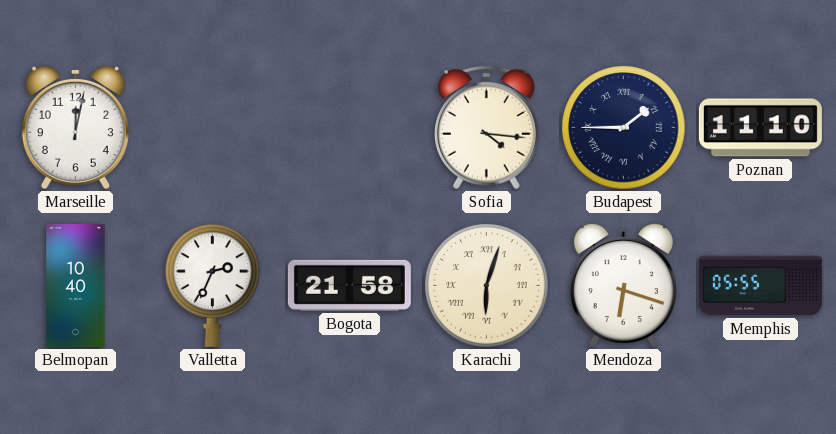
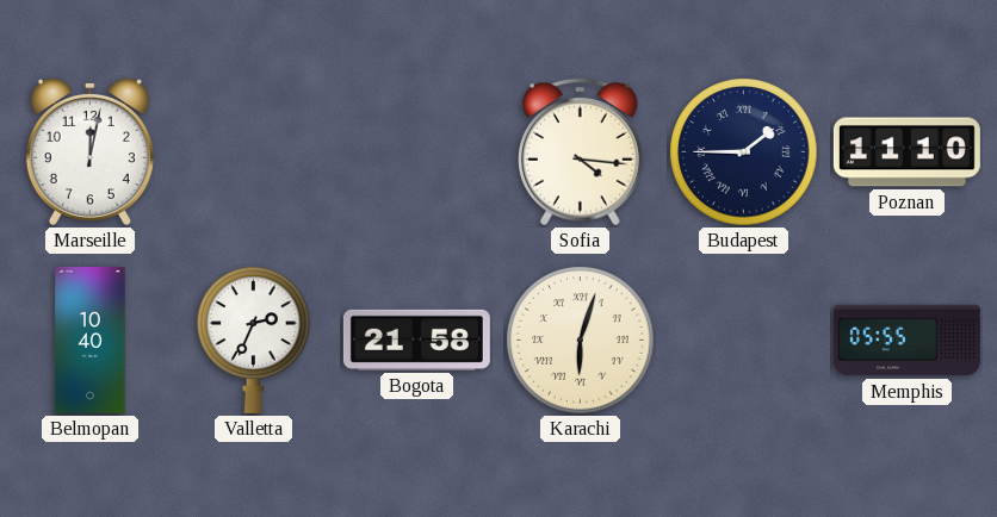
Mendoza: 6:18 -> none
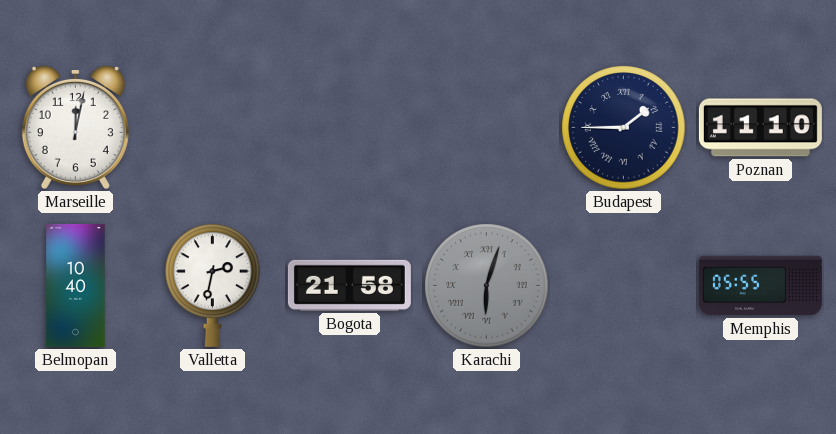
Sofia: 4:16 -> none
Valletta: 2:34 -> 2:32
Karachi dial: cream -> grey
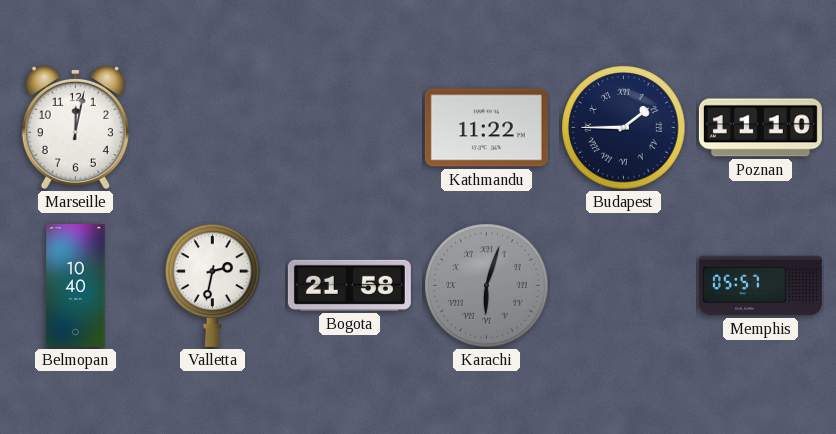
Kathmandu: none -> 11:22
Memphis: 05:55 -> 05:57
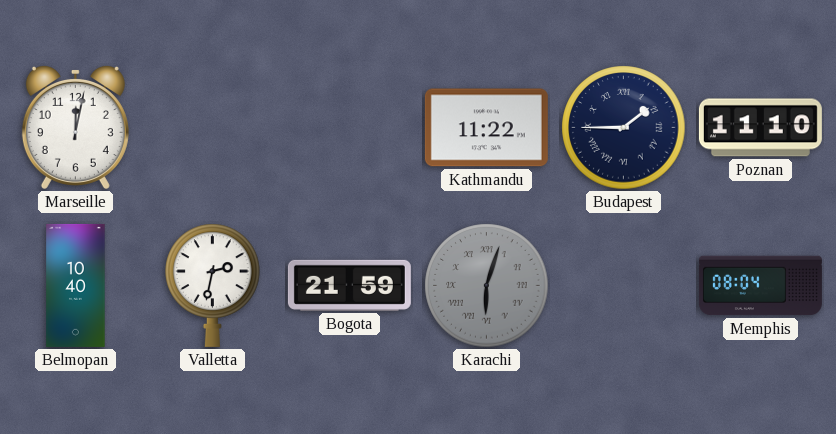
Bogota: 21:58 -> 21:59
Memphis: 05:57 -> 08:04
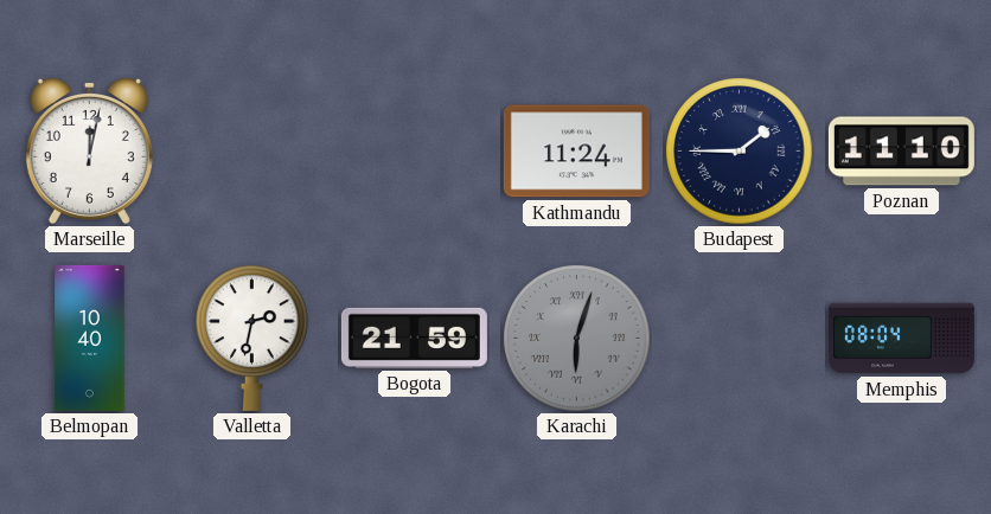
Kathmandu: 11:22 -> 11:24
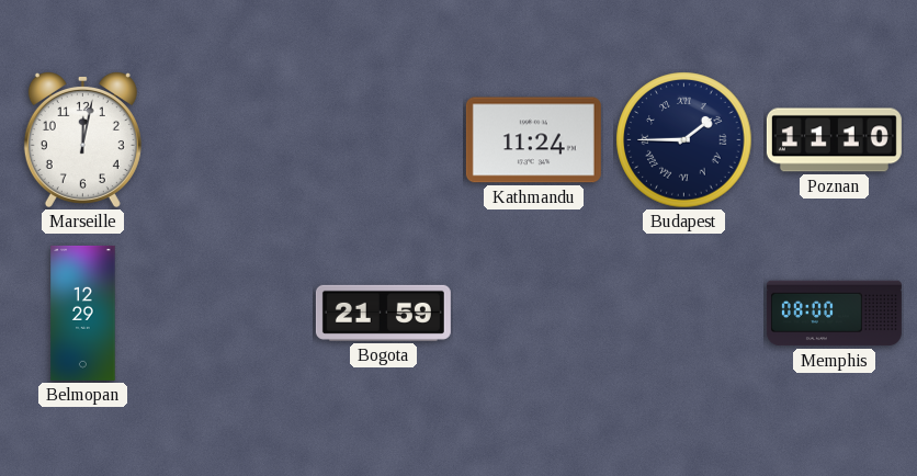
Belmopan: 10:40 -> 12:29
Valletta: 2:32 -> none
Karachi: 6:03 -> none
Memphis: 08:04 -> 08:00
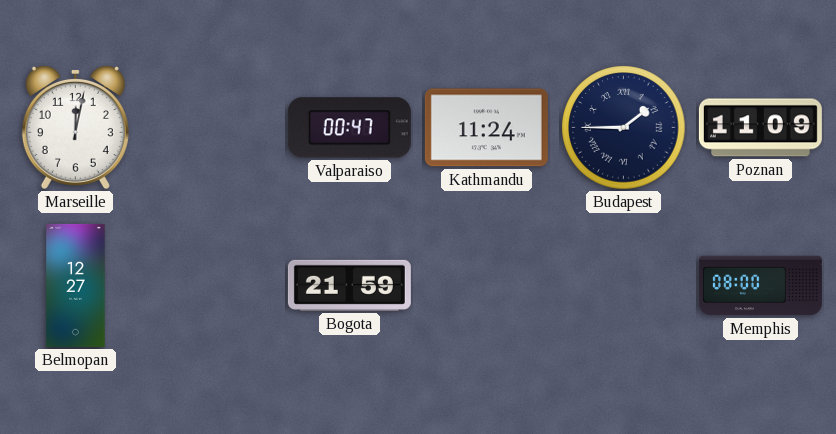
Valparaiso: none -> 00:47
Poznan: 11:10 -> 11:09
Belmopan: 12:29 -> 12:27
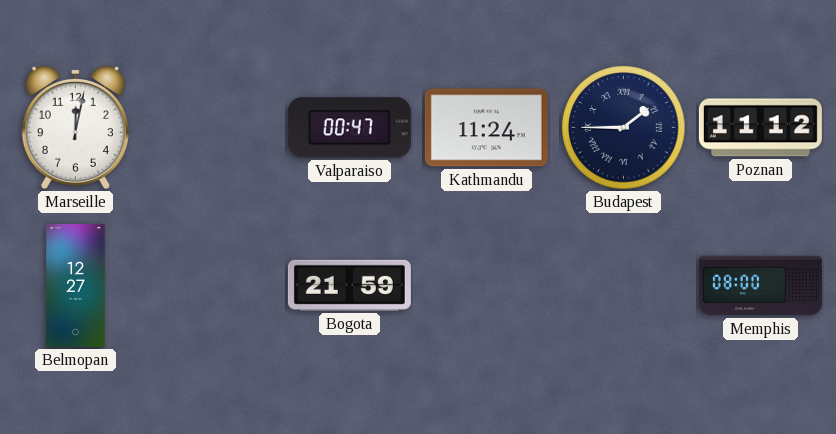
Poznan: 11:09 -> 11:12
